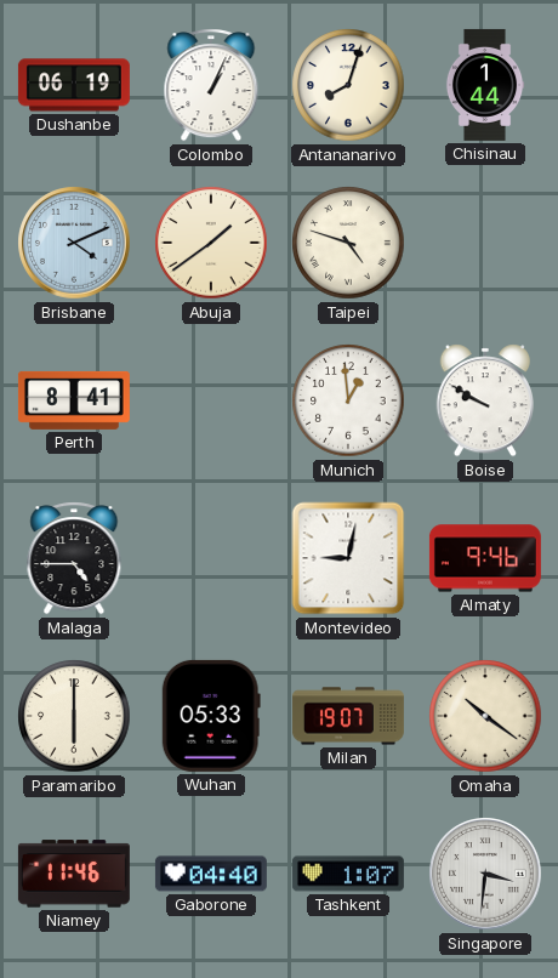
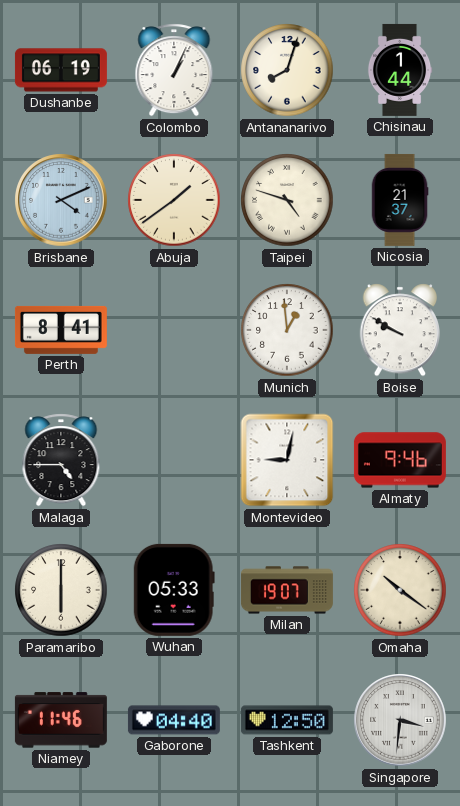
Nicosia: none -> 21:37
Tashkent: 1:07 -> 12:50
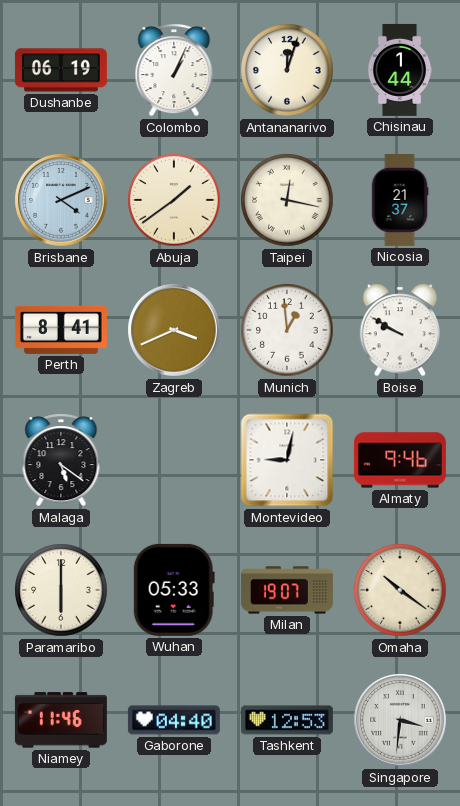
Antananarivo: 8:03 -> 12:03
Taipei: 4:48 -> 12:17
Zagreb: none -> 3:41
Malaga: 4:45 -> 5:21
Tashkent: 12:50 -> 12:53
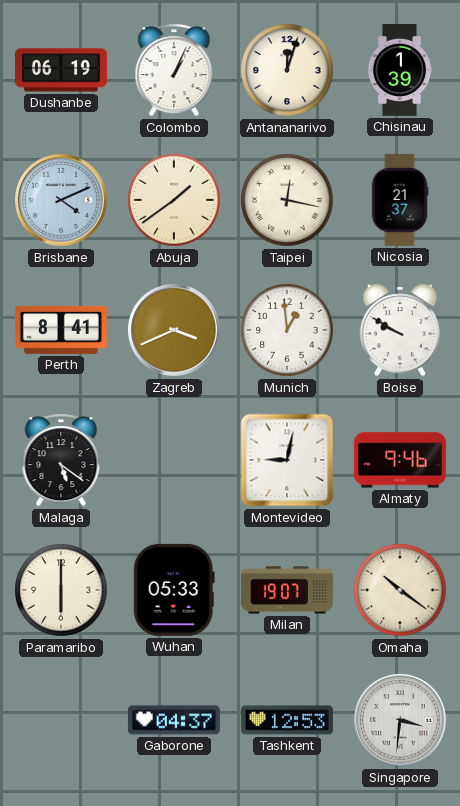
Chisinau: 1:44 -> 1:39
Niamey: 11:46 -> none
Gaborone: 04:40 -> 04:37
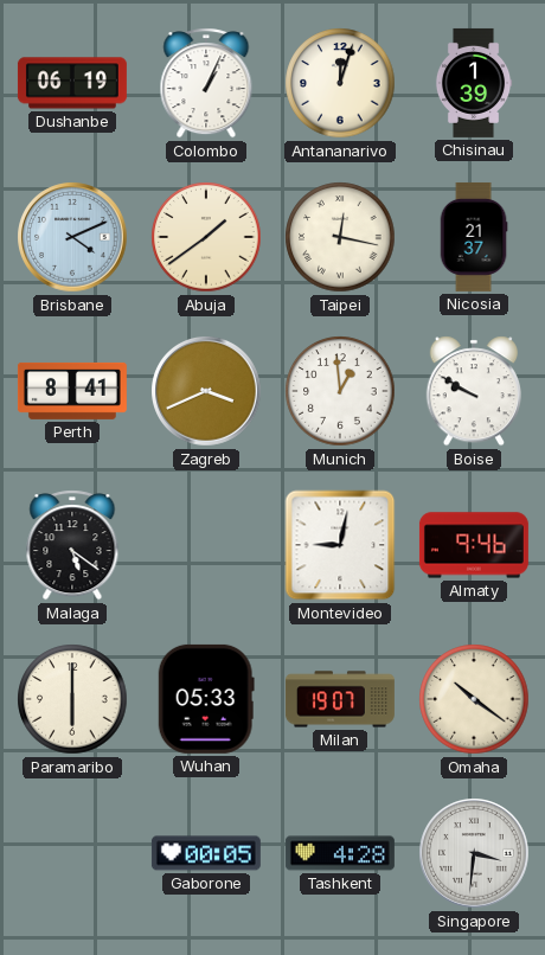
Gaborone: 04:37 -> 00:05
Tashkent: 12:53 -> 4:28
